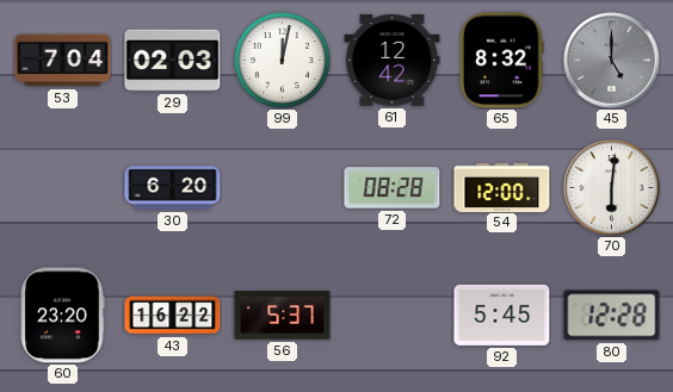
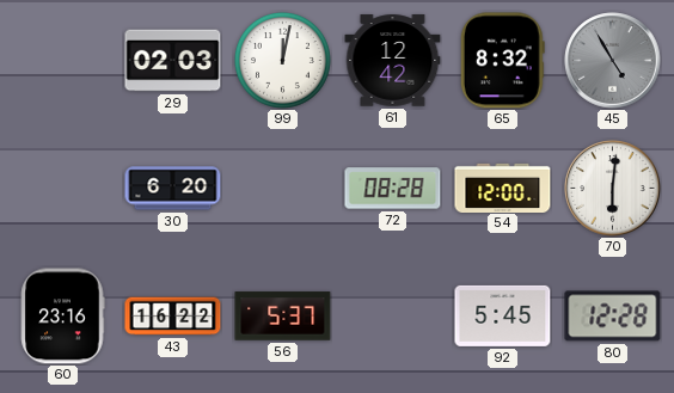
53: 7:04 -> none
45: 5:00 -> 4:55
60: 23:20 -> 23:16
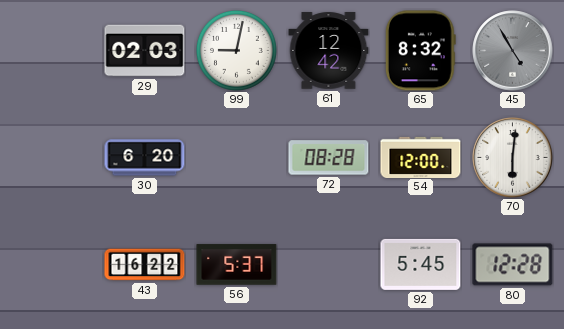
99: 12:02 -> 9:02
60: 23:16 -> none
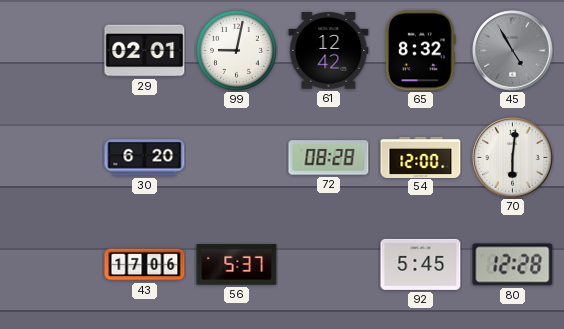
29: 02:03 -> 02:01
43: 16:22 -> 17:06
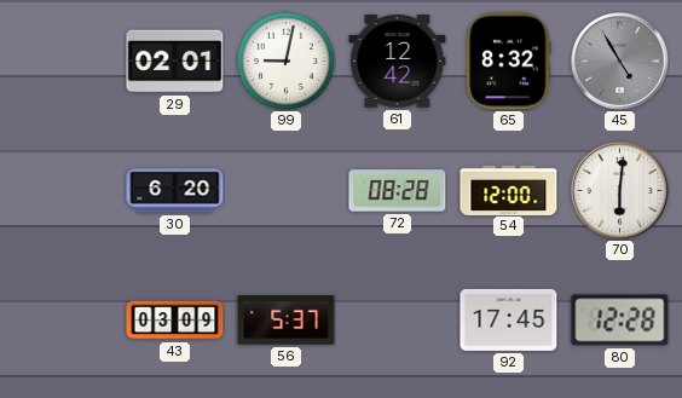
43: 17:06 -> 03:09
92: 5:45 -> 17:45
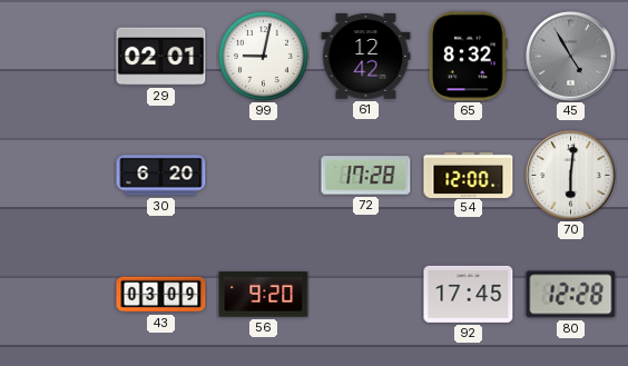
72: 08:28 -> 17:28
56: 5:37 -> 9:20
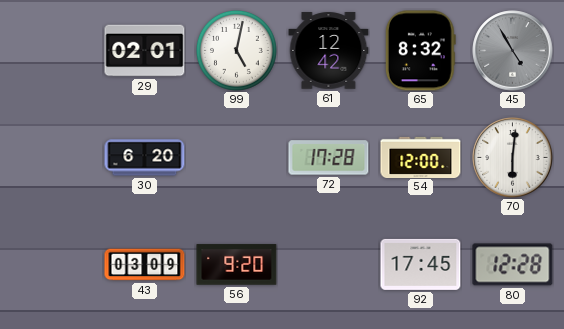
99: 9:02 -> 5:02
